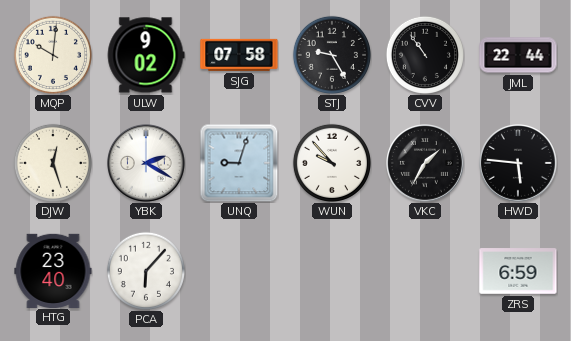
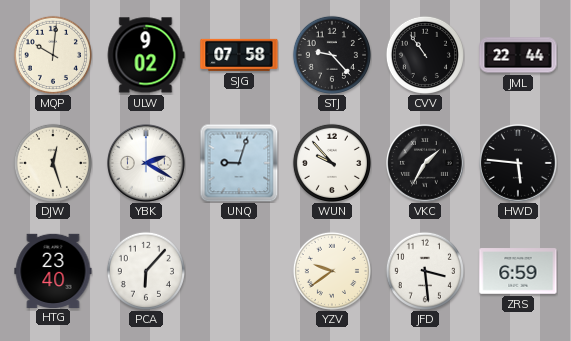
STJ: 9:25 -> 9:23
YZV: none -> 9:39
JFD: none -> 3:29
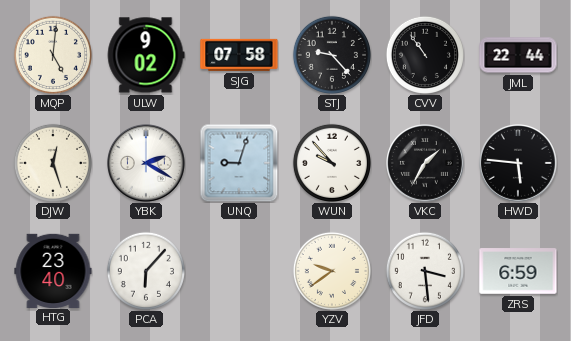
MQP: 10:01 -> 5:01
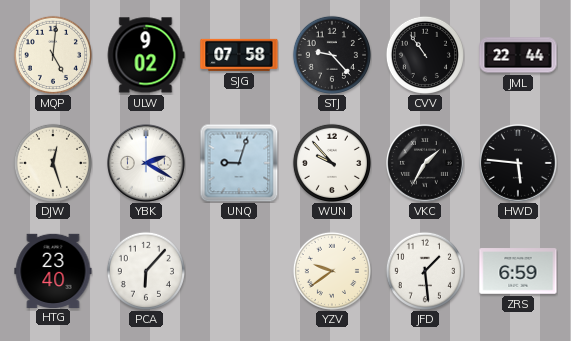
JFD: 3:29 -> 1:29
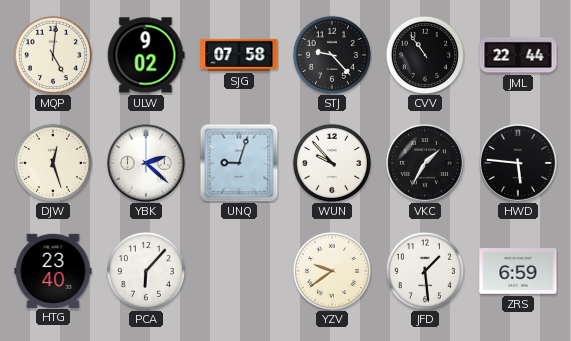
YBK: 2:20 -> 2:22
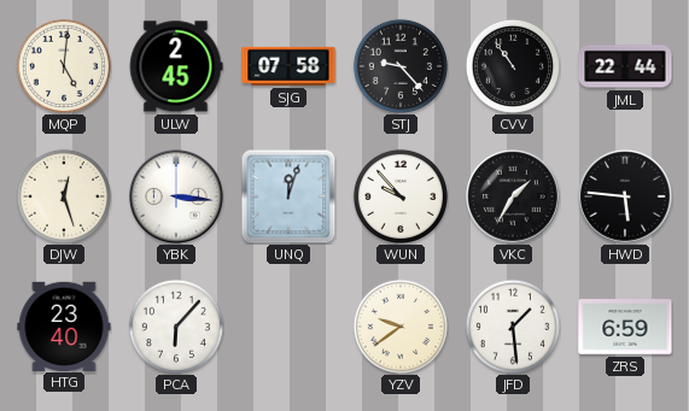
ULW: 9:02 -> 2:45
YBK: 2:22 -> 3:16
UNQ: 9:03 -> 12:03
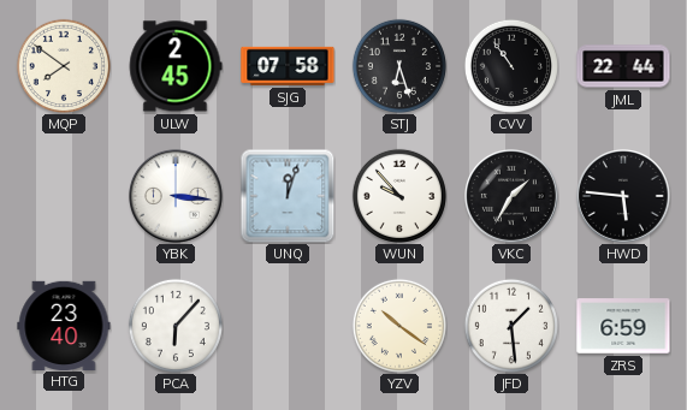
MQP: 5:01 -> 7:51
STJ: 9:23 -> 6:27
DJW: 12:27 -> none
YZV: 9:39 -> 10:21
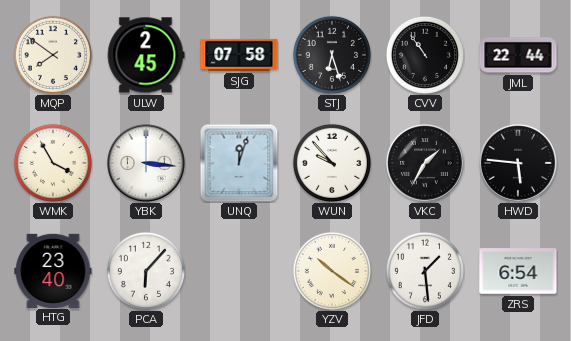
WMK: none -> 3:55
ZRS: 6:59 -> 6:54
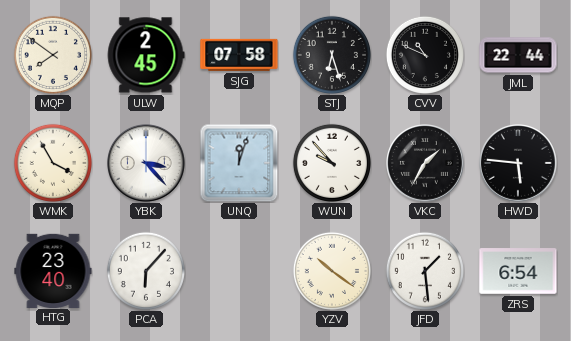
CVV: 10:54 -> 10:49
YBK: 3:16 -> 3:23
